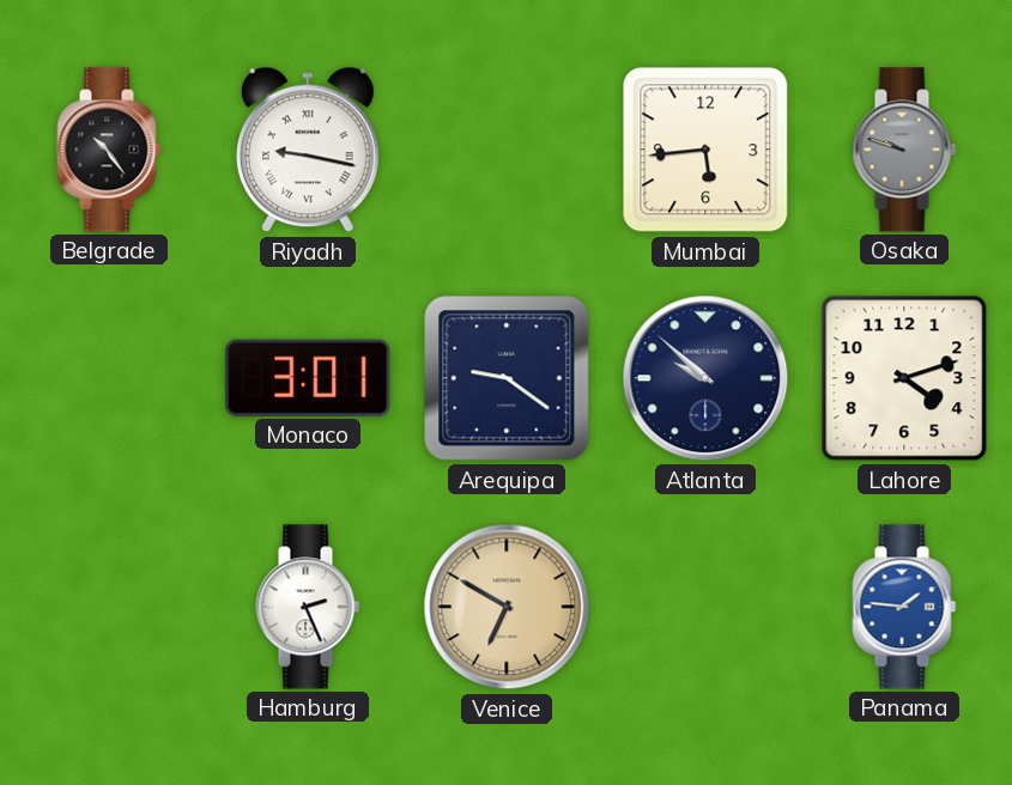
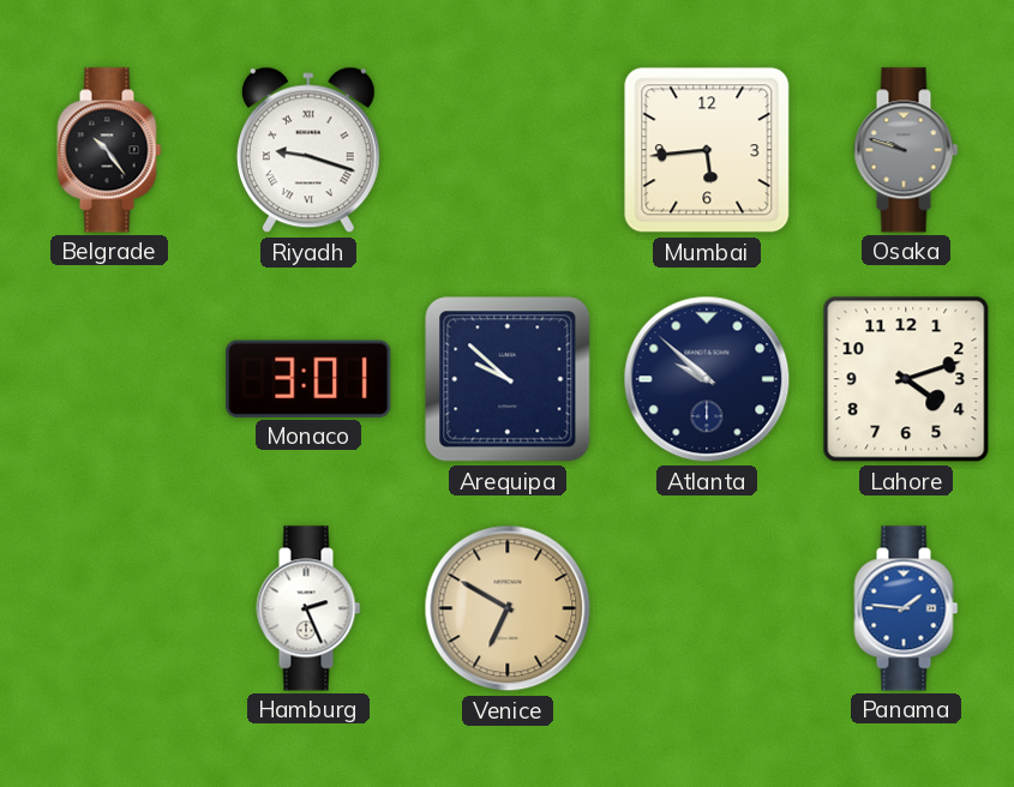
Riyadh: 9:17 -> 9:18
Arequipa: 9:21 -> 9:52
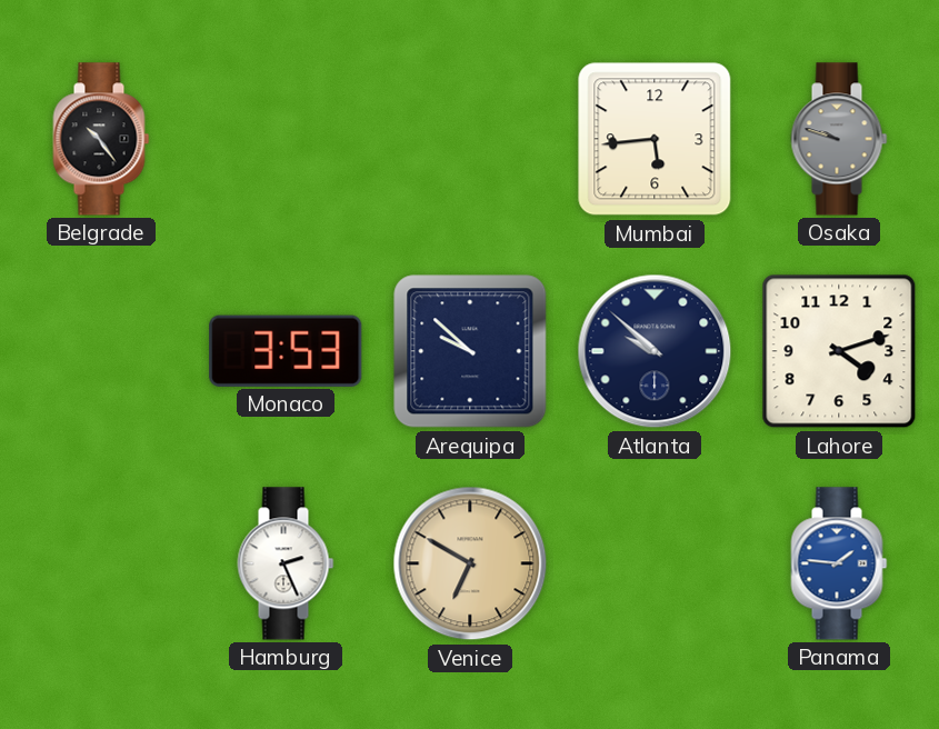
Riyadh: 9:18 -> none
Monaco: 3:01 -> 3:53
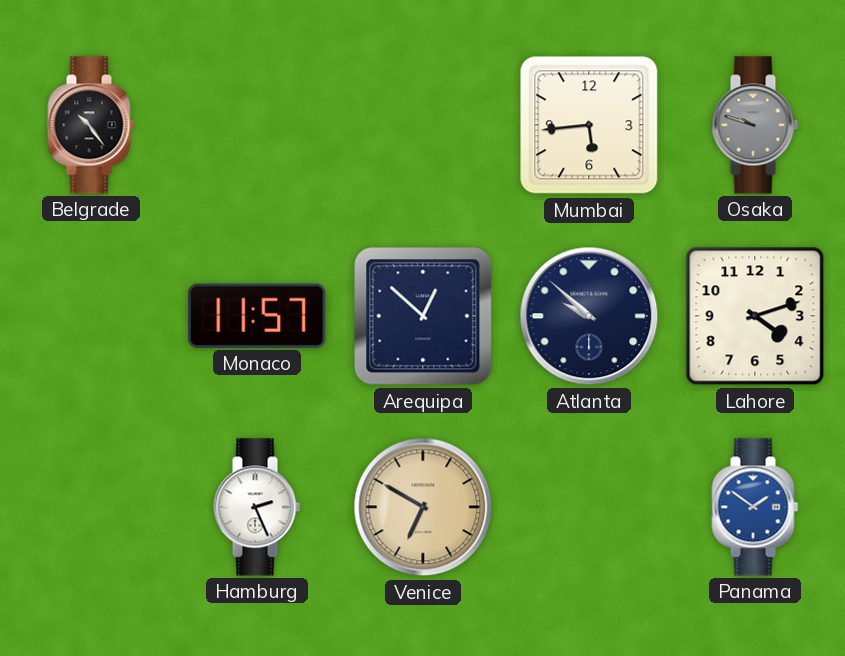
Monaco: 3:53 -> 11:57
Arequipa: 9:52 -> 12:52
Panama: 1:46 -> 1:51
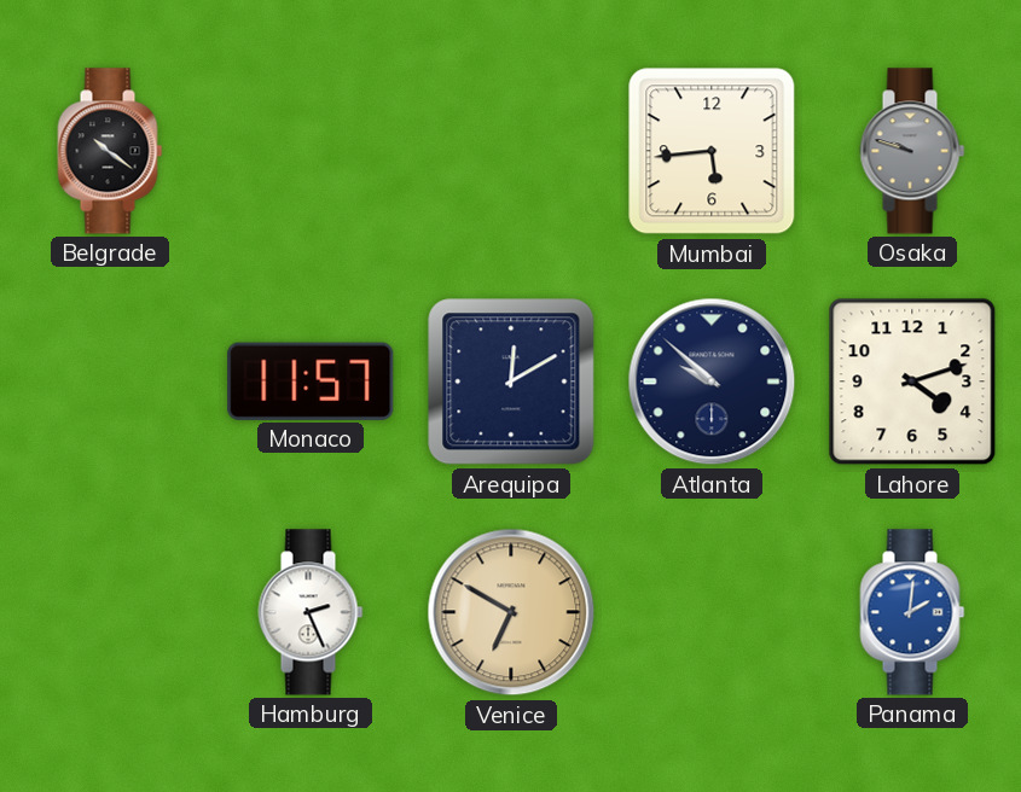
Belgrade: 10:24 -> 10:21
Arequipa: 12:52 -> 12:10
Panama: 1:51 -> 2:01
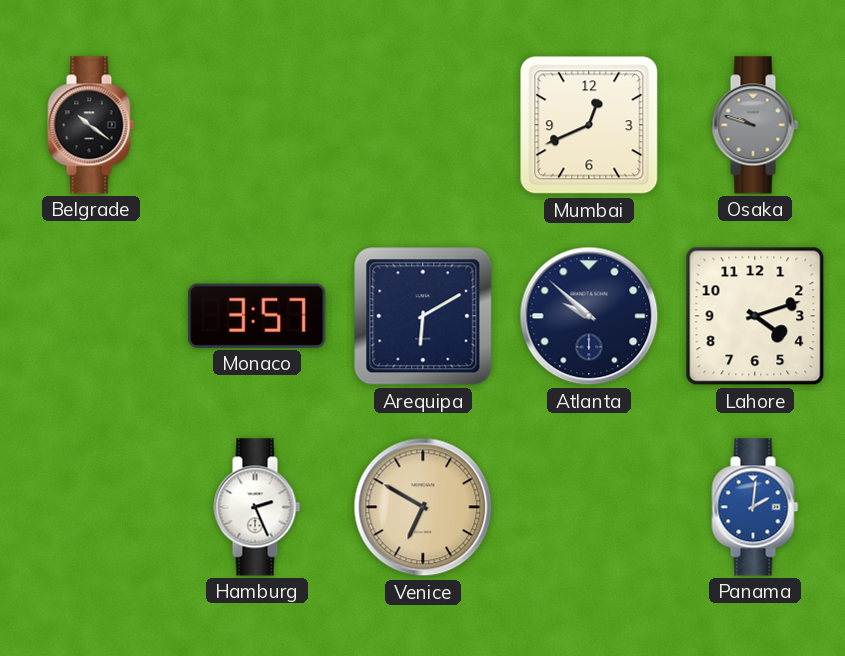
Mumbai: 5:44 -> 12:41
Monaco: 11:57 -> 3:57
Arequipa: 12:10 -> 6:10
